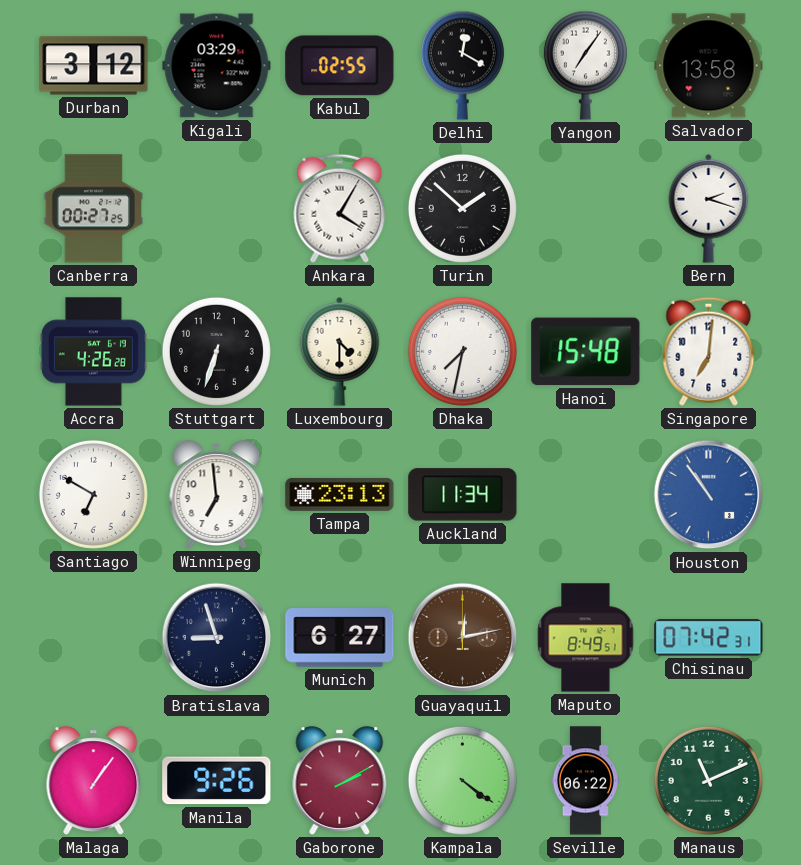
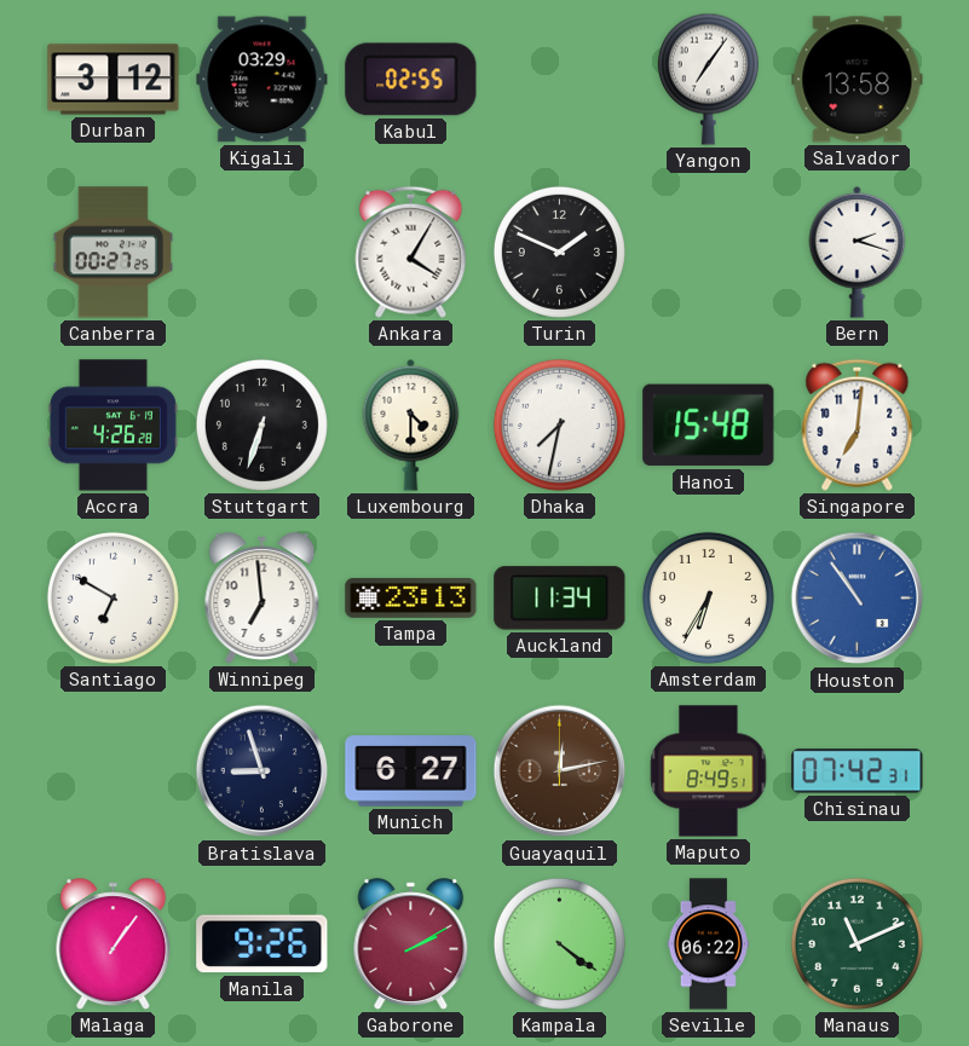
Delhi: 12:20 -> none
Turin: 1:52 -> 1:49
Amsterdam: none -> 6:35
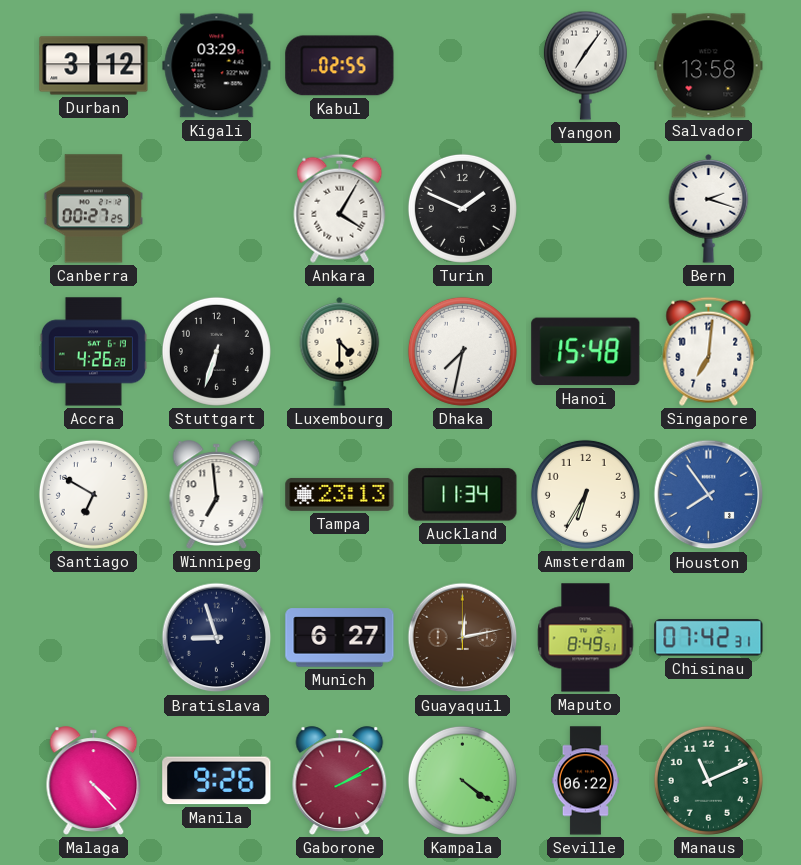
Houston: 10:54 -> 7:54
Malaga: 1:06 -> 4:23
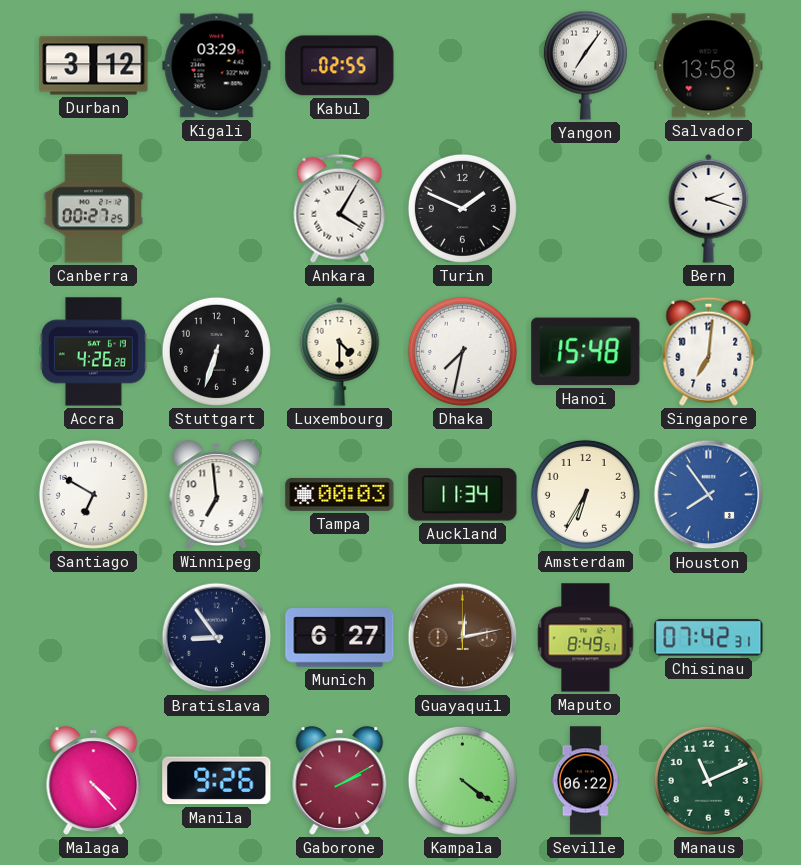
Tampa: 23:13 -> 00:03
Bratislava: 8:57 -> 8:54
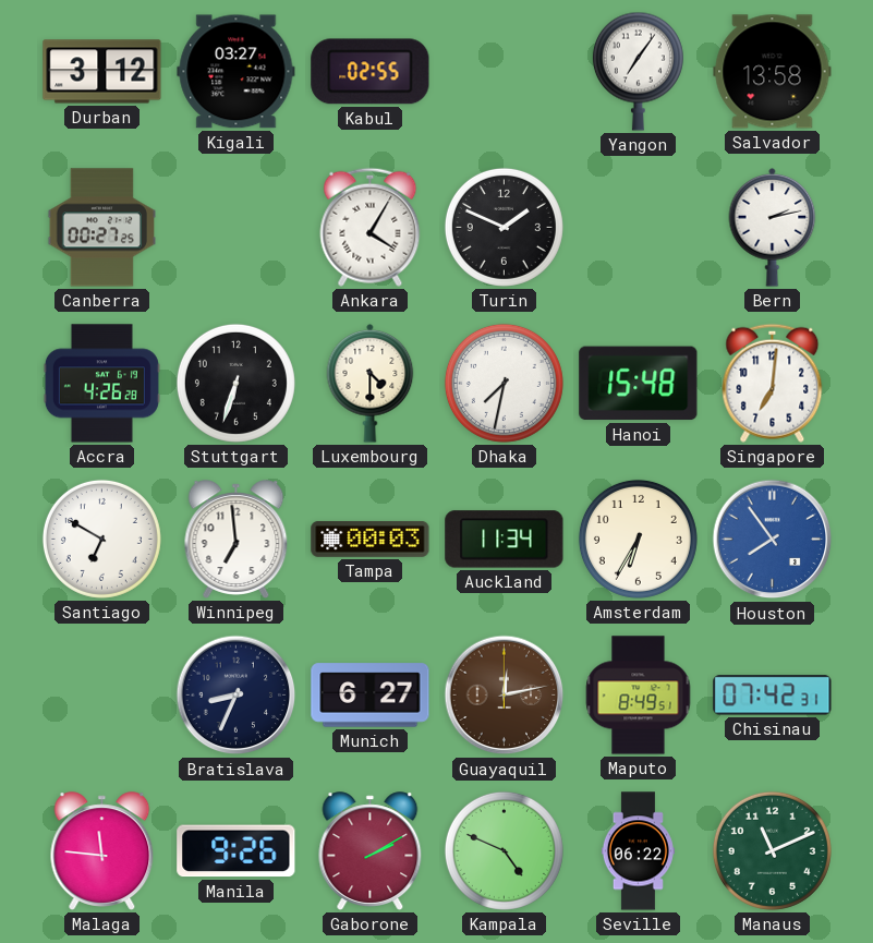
Kigali: 03:29 -> 03:27
Bern: 2:18 -> 2:13
Bratislava: 8:54 -> 8:34
Malaga: 4:23 -> 11:46
Kampala: 4:21 -> 4:49
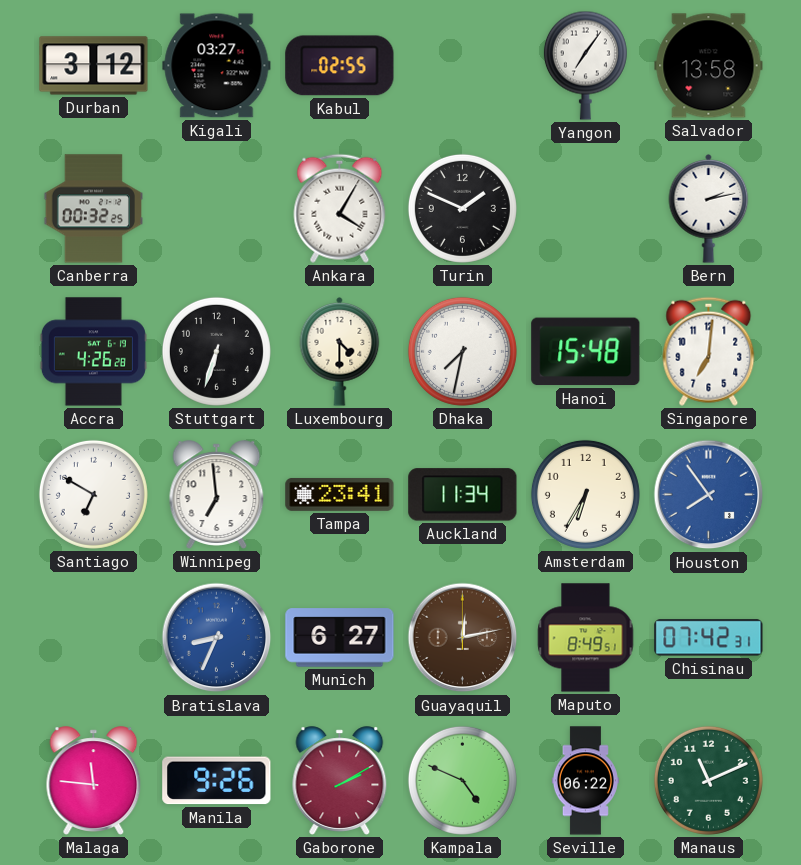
Canberra: 00:27 -> 00:32
Tampa: 00:03 -> 23:41
Bratislava dial: navy -> blue
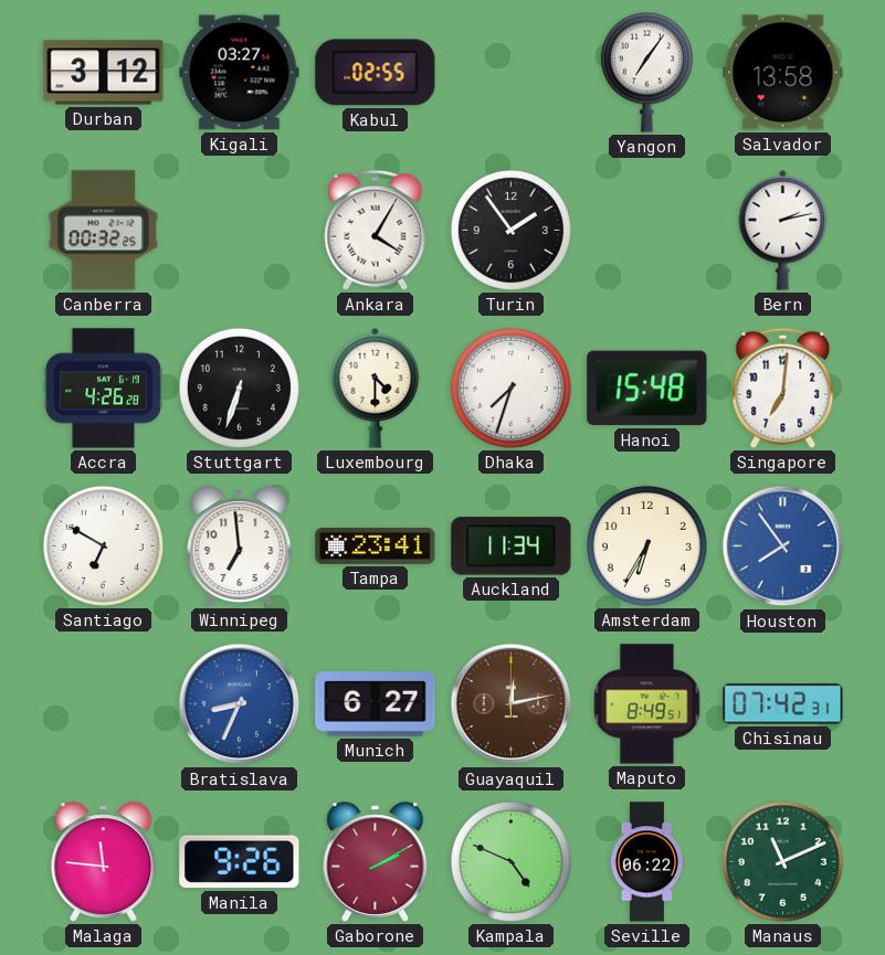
Turin: 1:49 -> 1:54
Dhaka: 7:32 -> 7:33
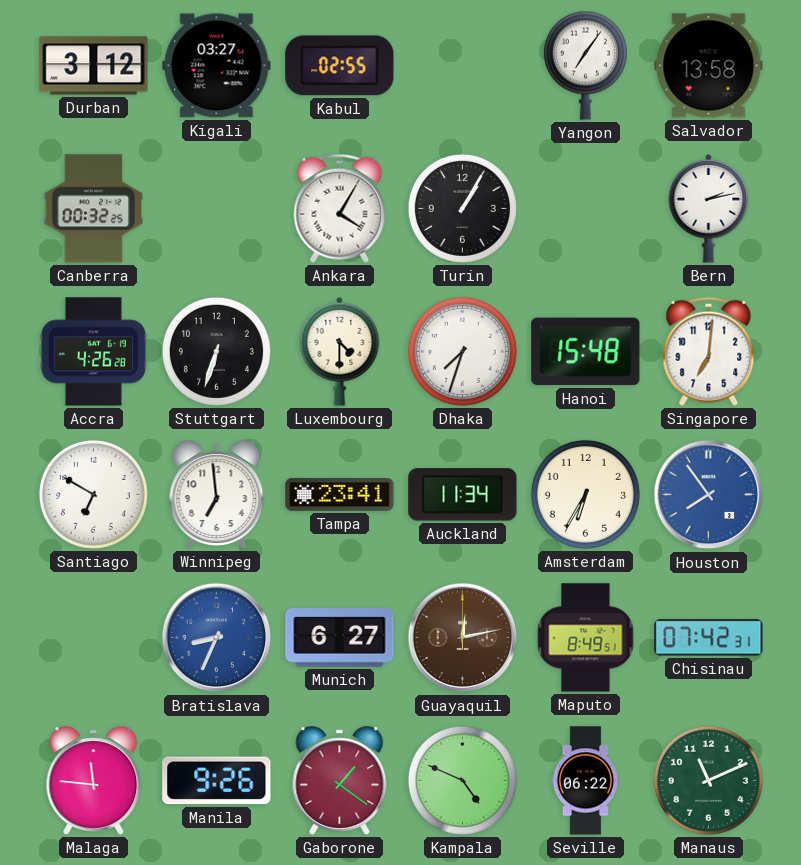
Turin: 1:54 -> 1:05
Gaborone: 2:10 -> 1:21
